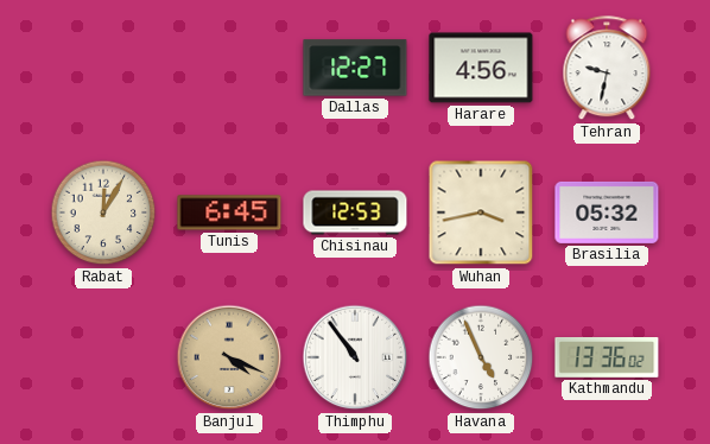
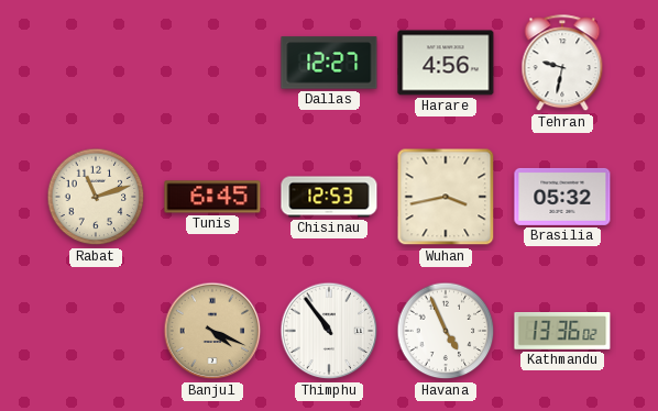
Rabat: 12:05 -> 11:12
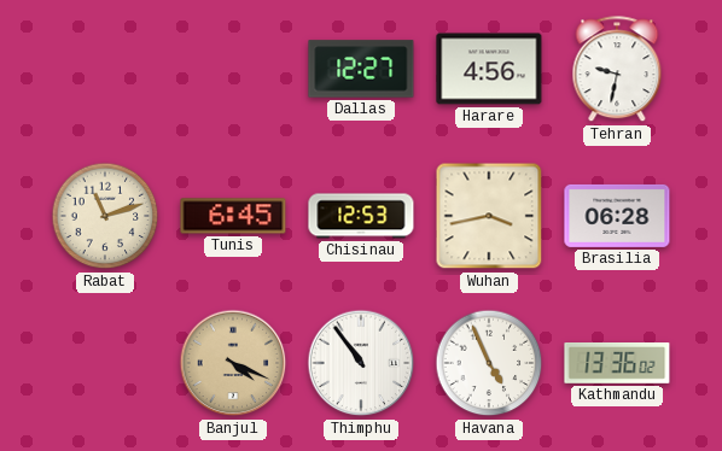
Brasilia: 05:32 -> 06:28
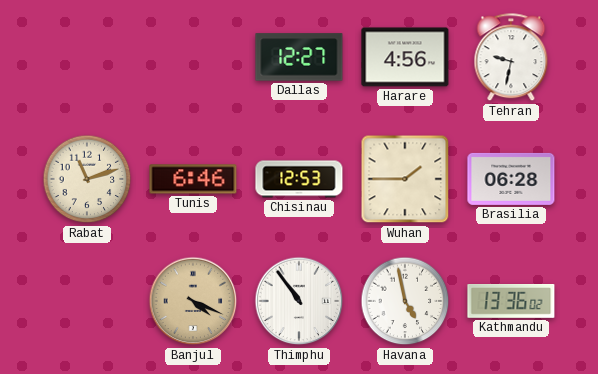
Tunis: 6:45 -> 6:46
Wuhan: 3:43 -> 1:45
Havana: 4:56 -> 4:58
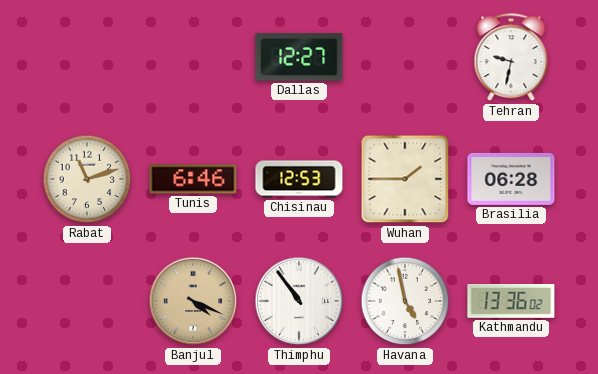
Harare: 4:56 -> none
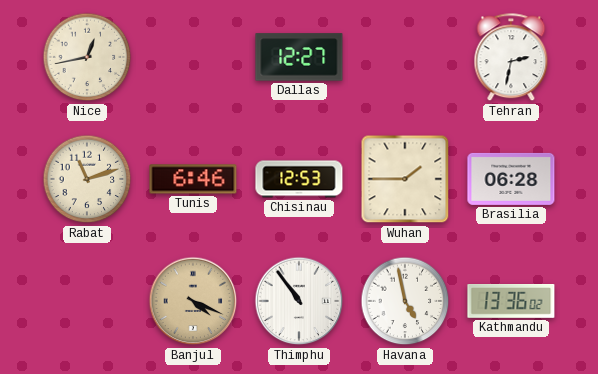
Nice: none -> 12:43
Tehran: 9:32 -> 2:32
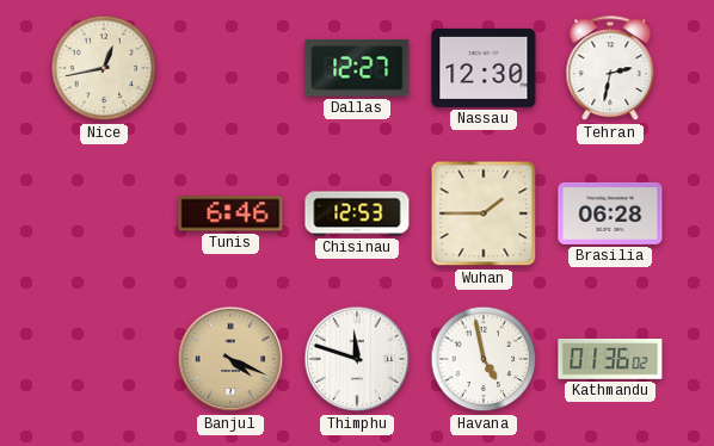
Nassau: none -> 12:30
Rabat: 11:12 -> none
Thimphu: 10:54 -> 11:48
Kathmandu: 13:36 -> 01:36
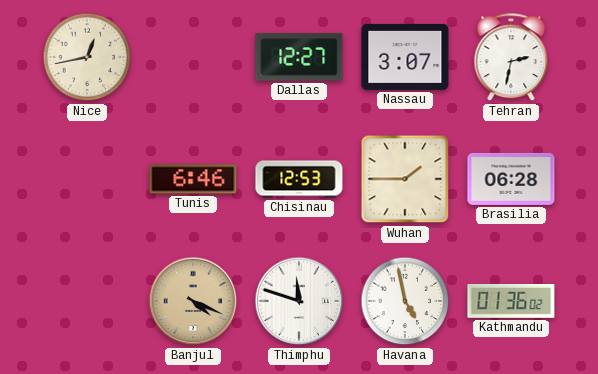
Nassau: 12:30 -> 3:07
